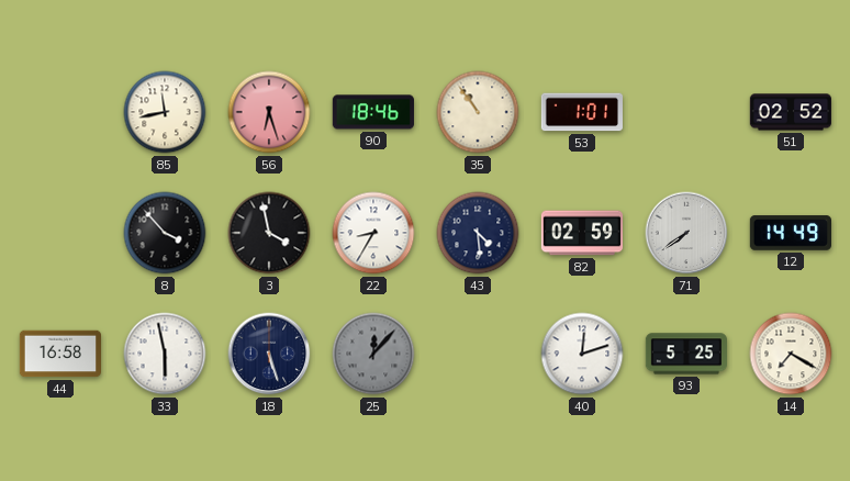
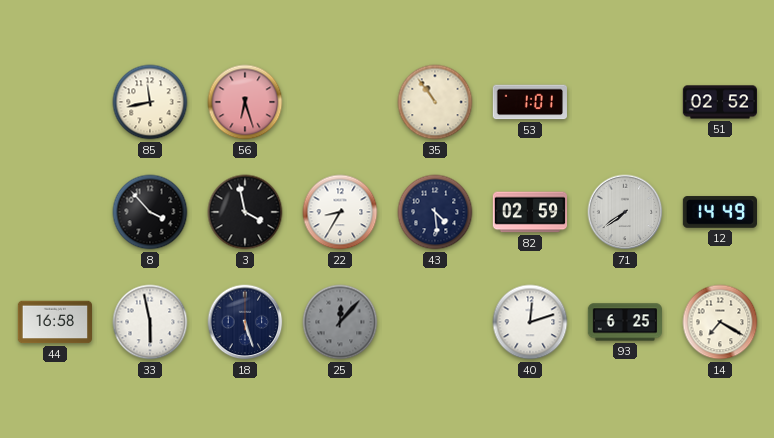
90: 18:46 -> none
93: 5:25 -> 6:25
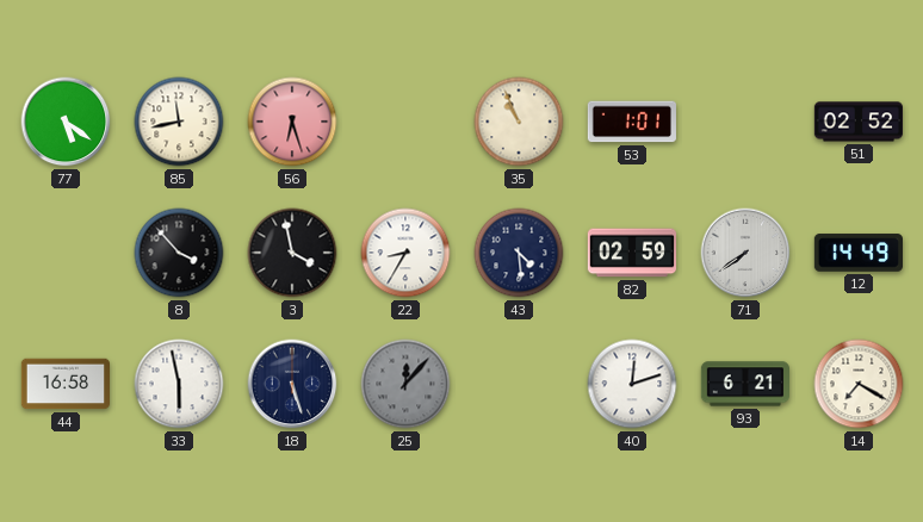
77: none -> 5:21
35: 10:54 -> 10:56
93: 6:25 -> 6:21
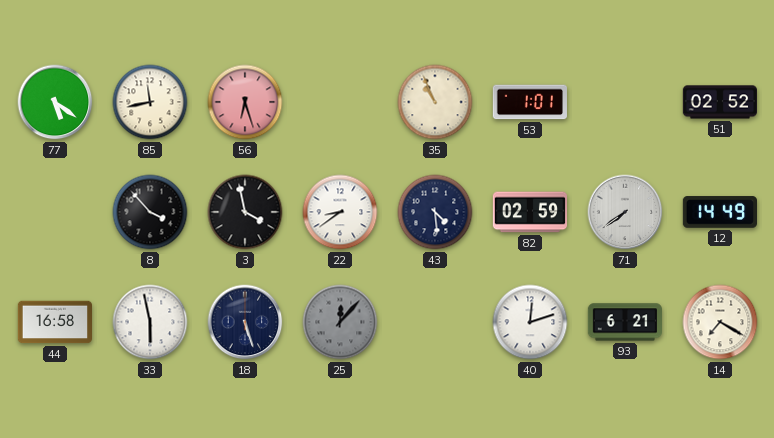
22: 8:35 -> 8:39
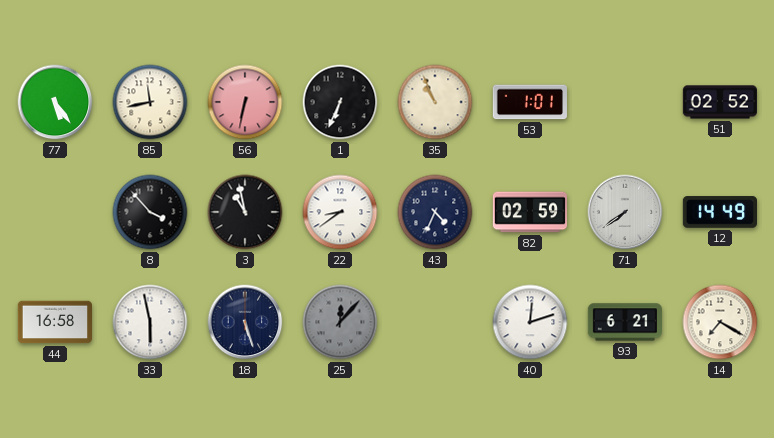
77: 5:21 -> 5:24
56: 6:27 -> 6:32
1: none -> 6:34
3: 3:58 -> 10:58
43: 4:29 -> 4:34
